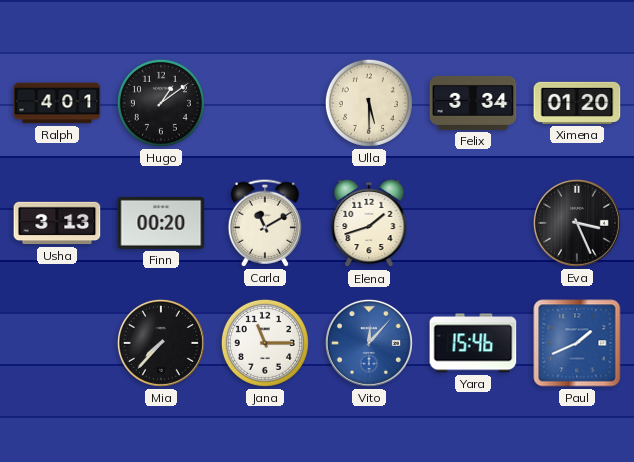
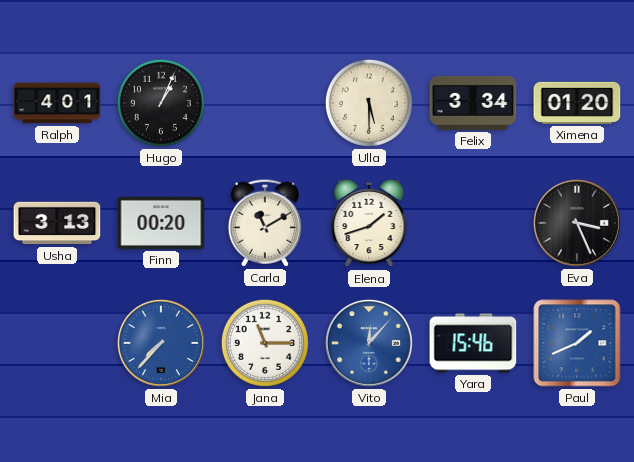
Hugo: 1:09 -> 1:04
Mia dial: black -> blue
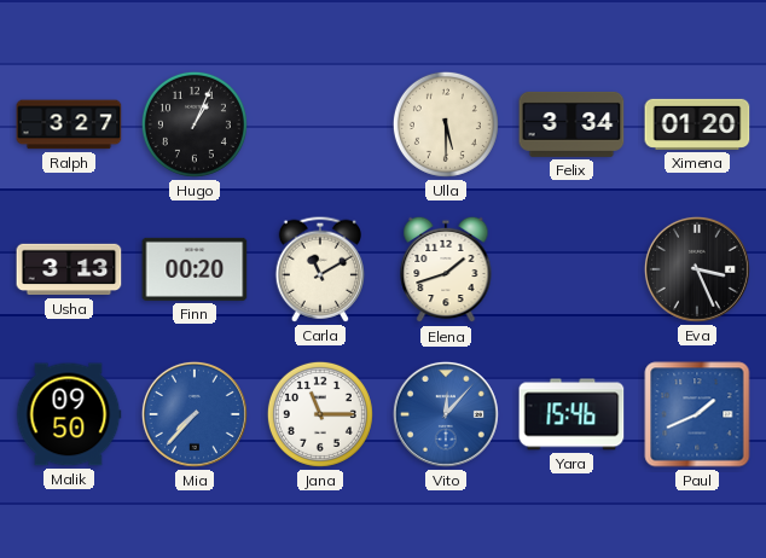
Ralph: 4:01 -> 3:27
Malik: none -> 09:50
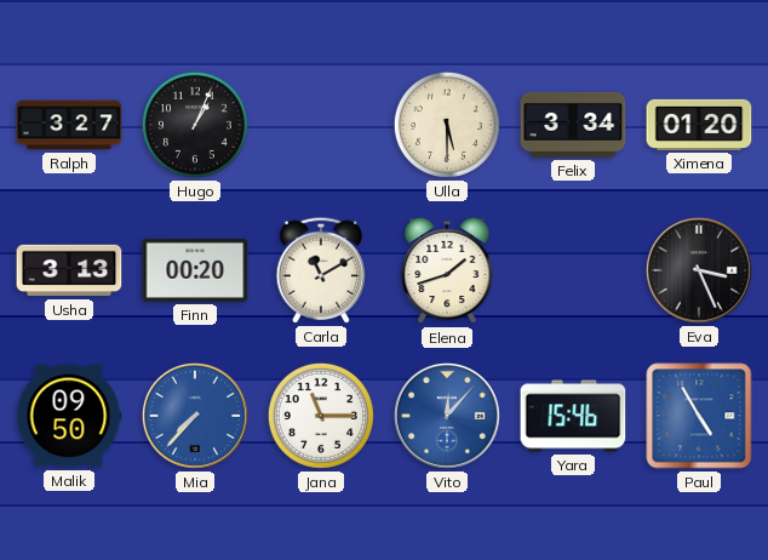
Paul: 1:41 -> 4:55
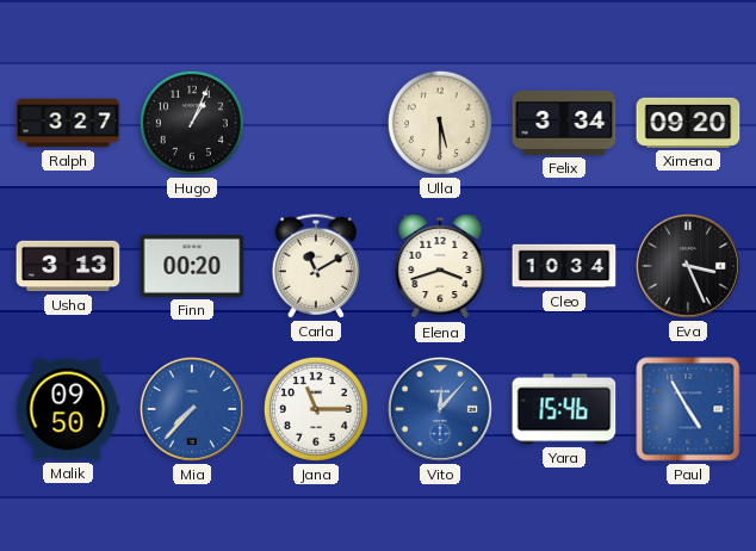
Ximena: 01:20 -> 09:20
Elena: 1:42 -> 3:42
Cleo: none -> 10:34
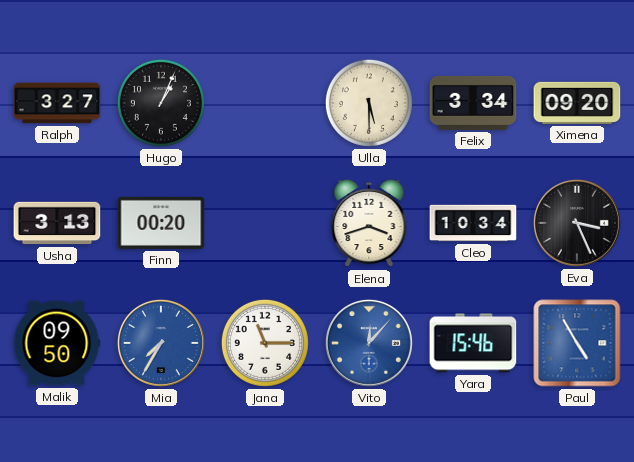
Carla: 11:10 -> none
Mia: 7:37 -> 7:35
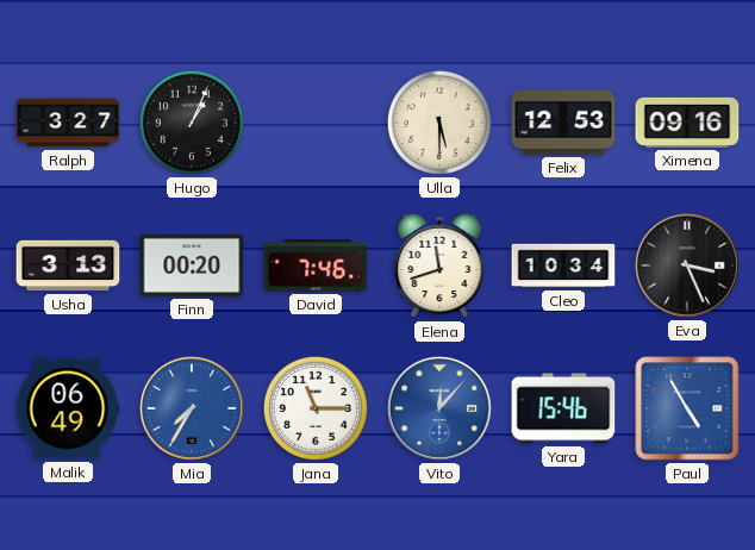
Felix: 3:34 -> 12:53
Ximena: 09:20 -> 09:16
David: none -> 7:46
Elena: 3:42 -> 11:42
Malik: 09:50 -> 06:49
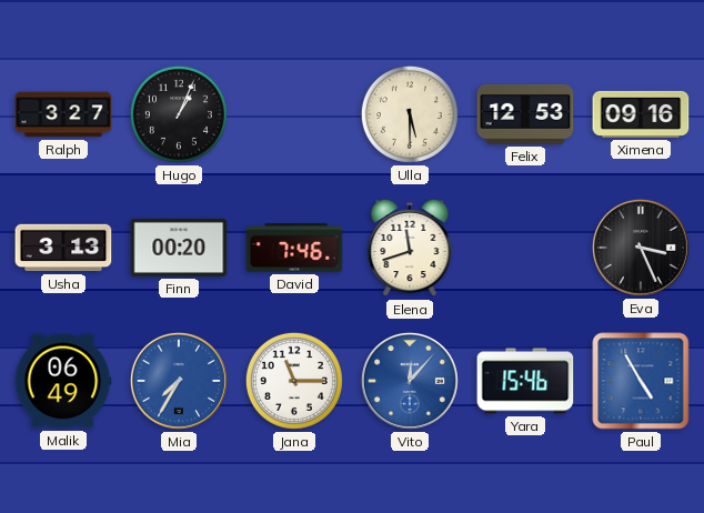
Cleo: 10:34 -> none
